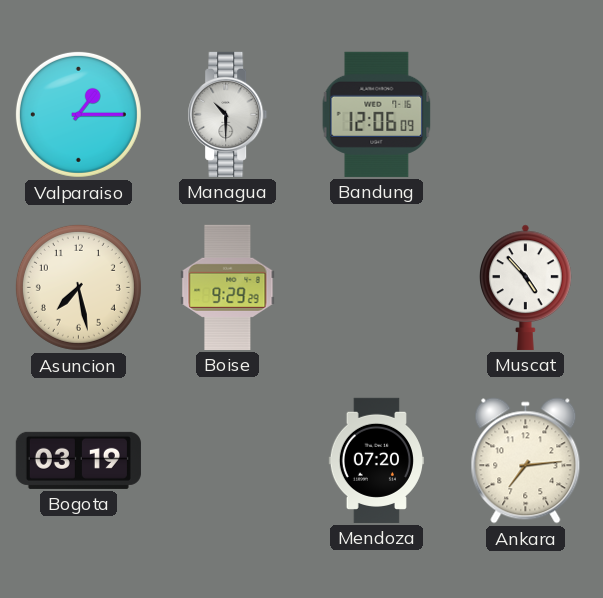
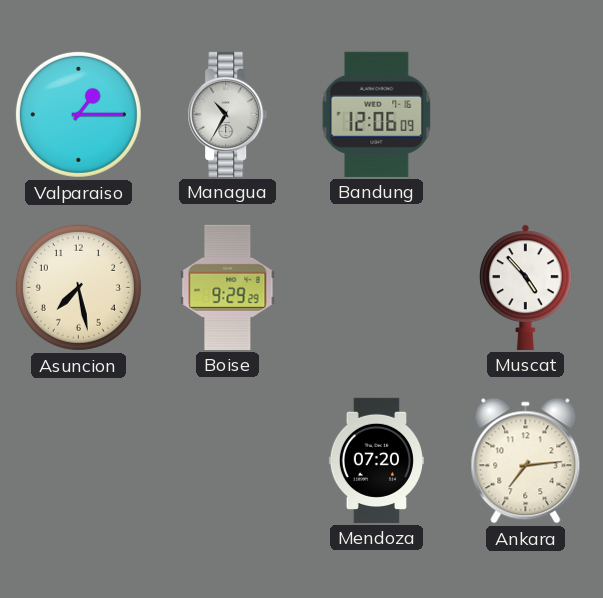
Managua: 10:30 -> 10:35
Bogota: 03:19 -> none
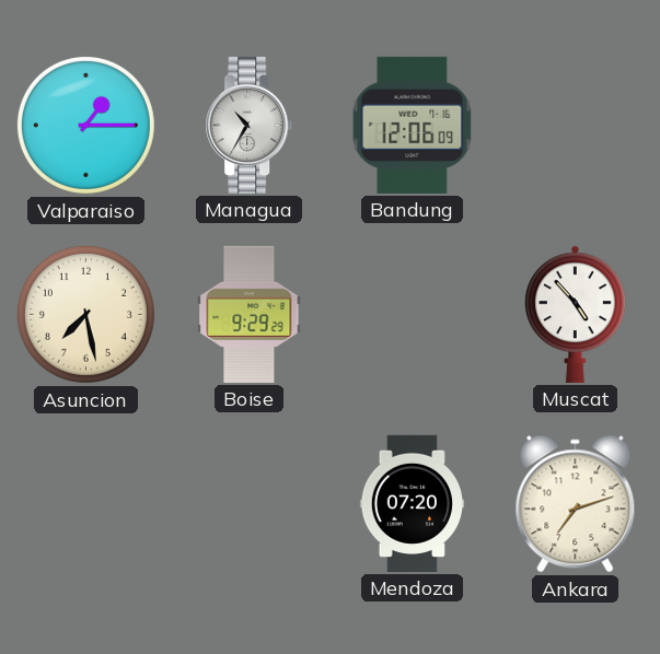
Ankara: 7:14 -> 7:12
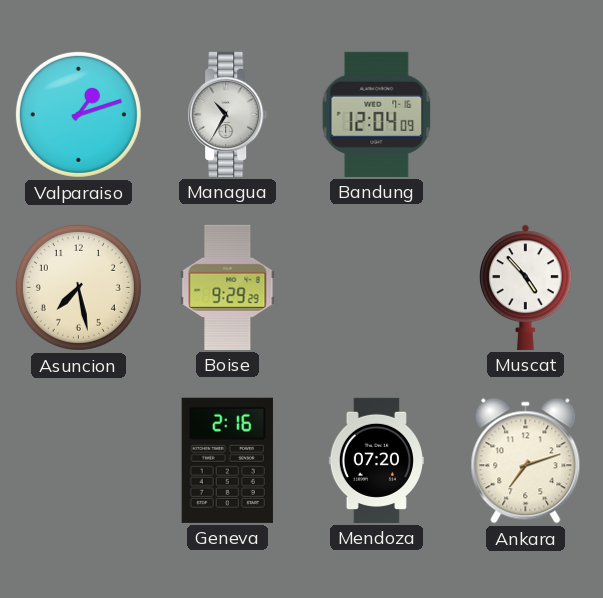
Valparaiso: 1:15 -> 1:12
Bandung: 12:06 -> 12:04
Geneva: none -> 2:16
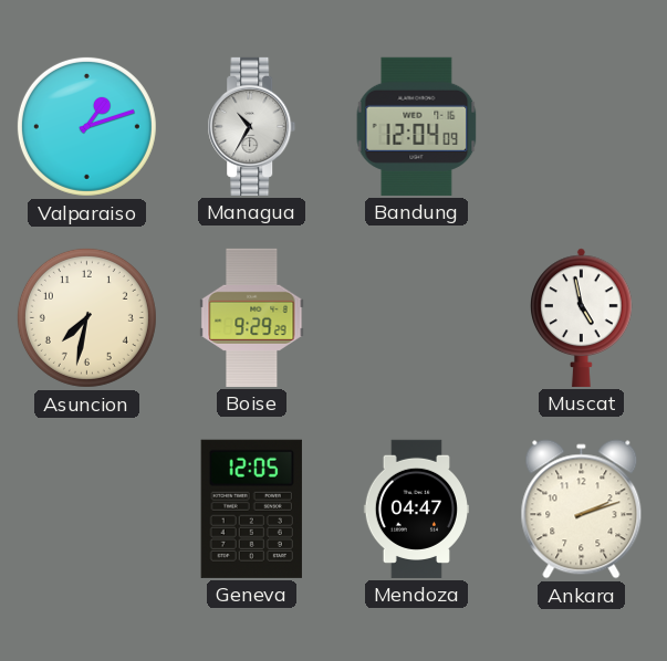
Asuncion: 7:28 -> 7:32
Muscat: 4:53 -> 4:58
Geneva: 2:16 -> 12:05
Mendoza: 07:20 -> 04:47
Ankara: 7:12 -> 2:12
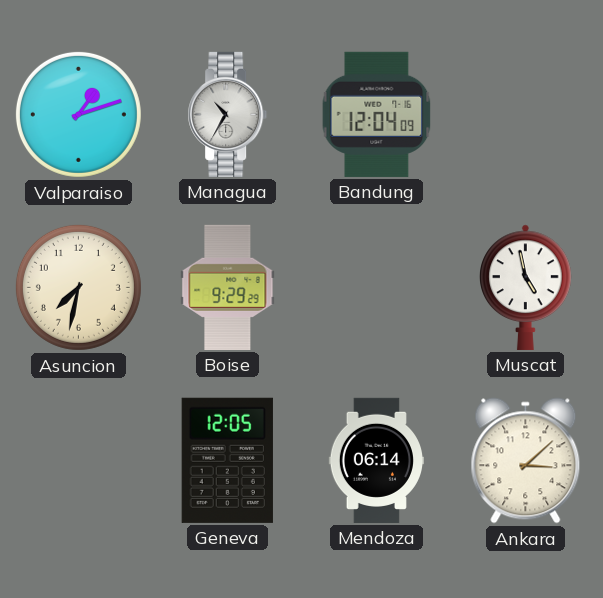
Mendoza: 04:47 -> 06:14
Ankara: 2:12 -> 3:08
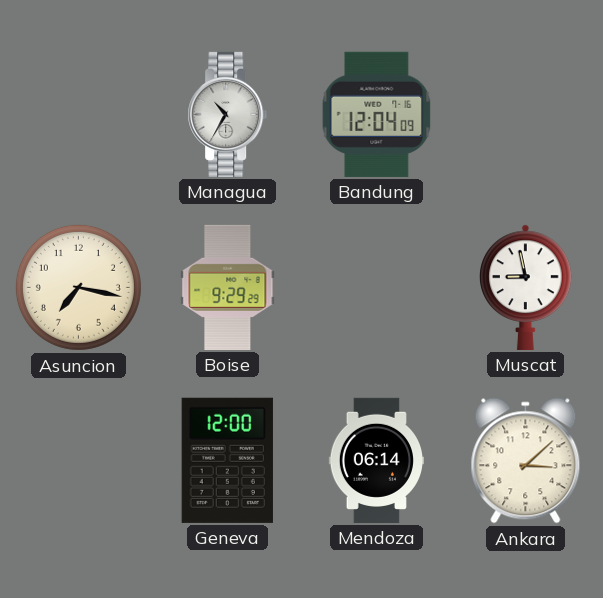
Valparaiso: 1:12 -> none
Asuncion: 7:32 -> 7:17
Muscat: 4:58 -> 8:58
Geneva: 12:05 -> 12:00
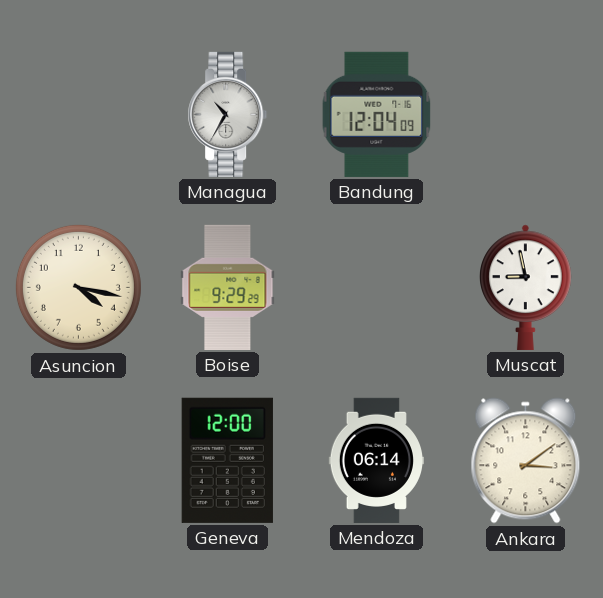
Asuncion: 7:17 -> 4:17
Ankara: 3:08 -> 3:09
